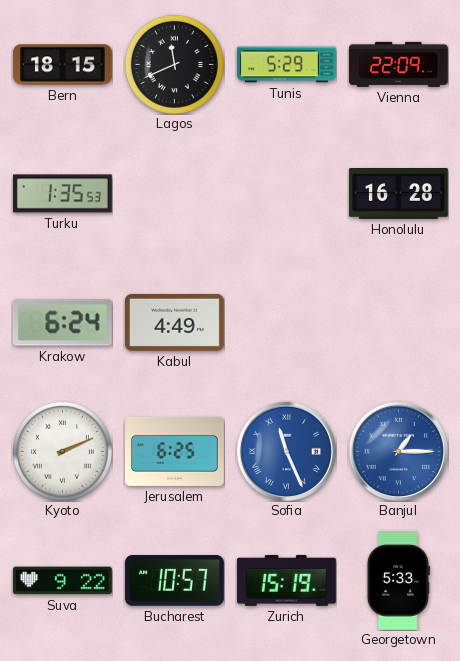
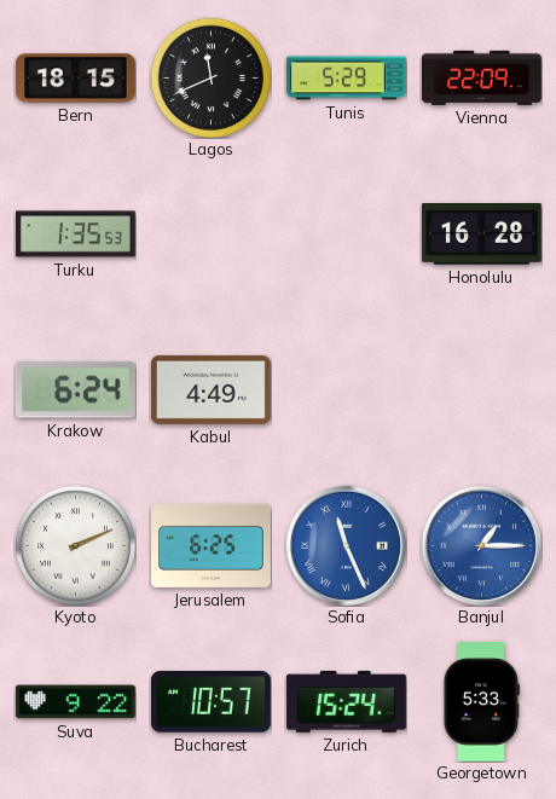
Zurich: 15:19 -> 15:24
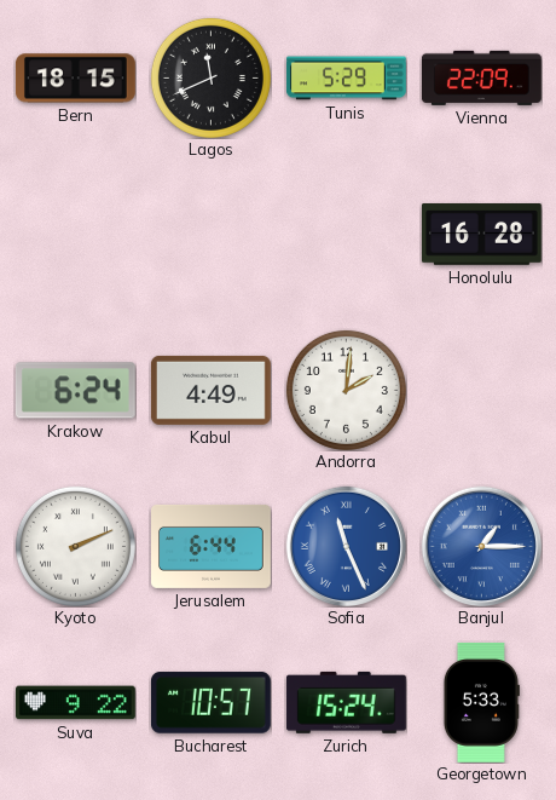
Turku: 1:35 -> none
Andorra: none -> 2:01
Jerusalem: 6:25 -> 6:44
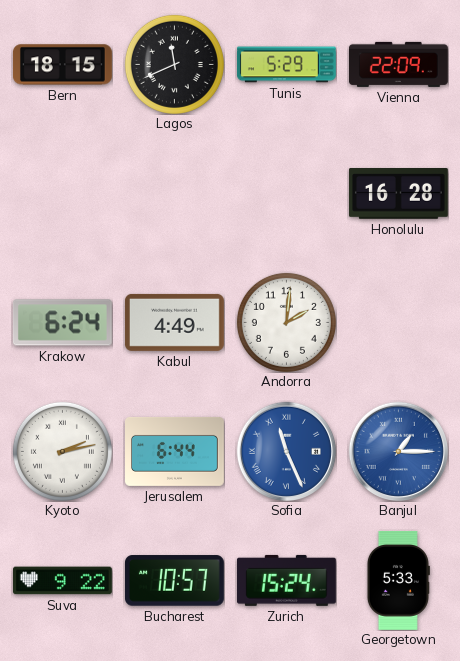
Kyoto: 2:11 -> 2:13
